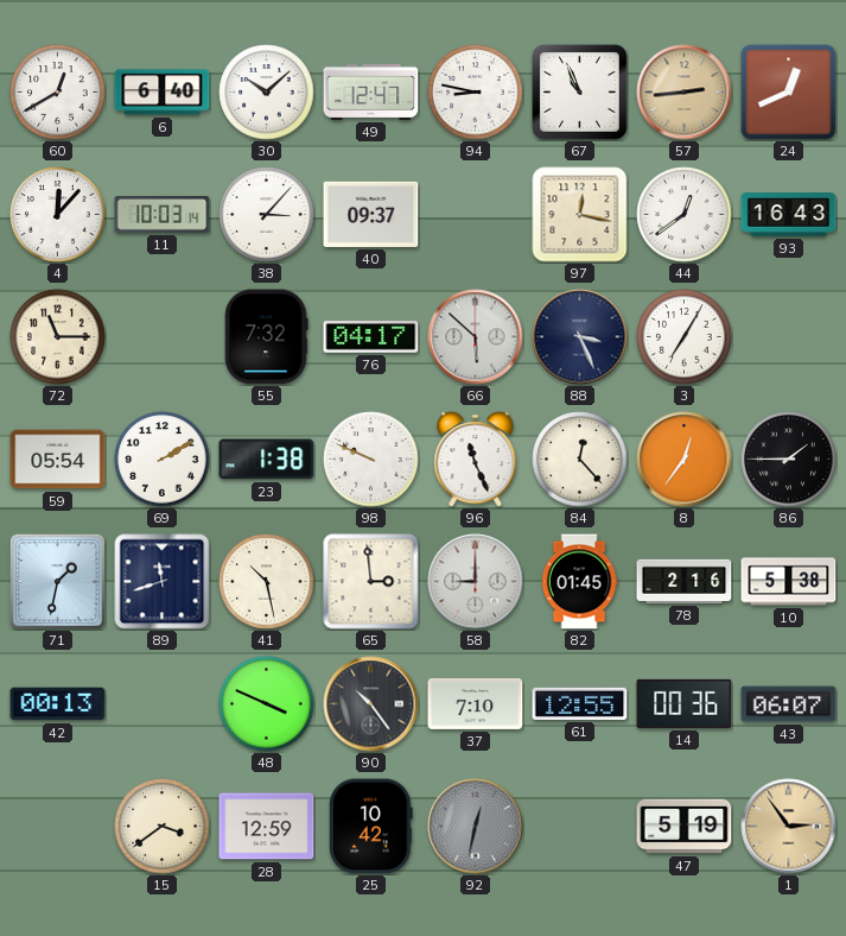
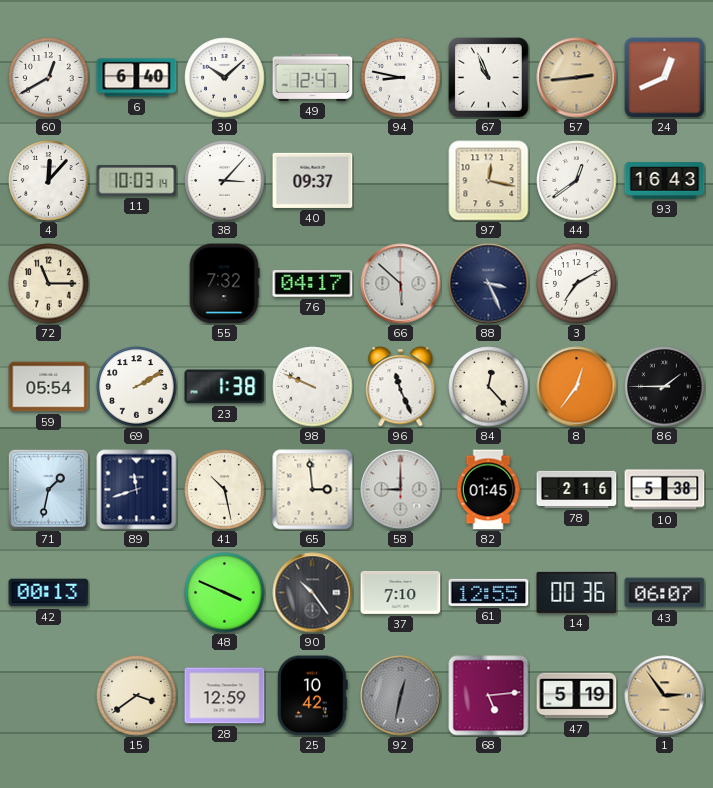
3: 7:05 -> 7:10
68: none -> 5:14
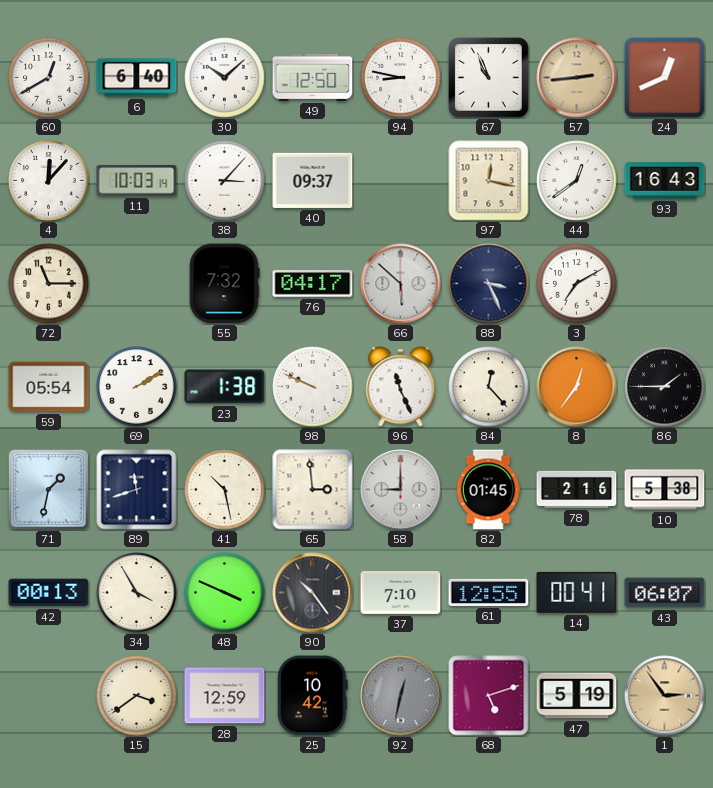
49: 12:47 -> 12:50
34: none -> 3:55
14: 00:36 -> 00:41
68: 5:14 -> 5:12
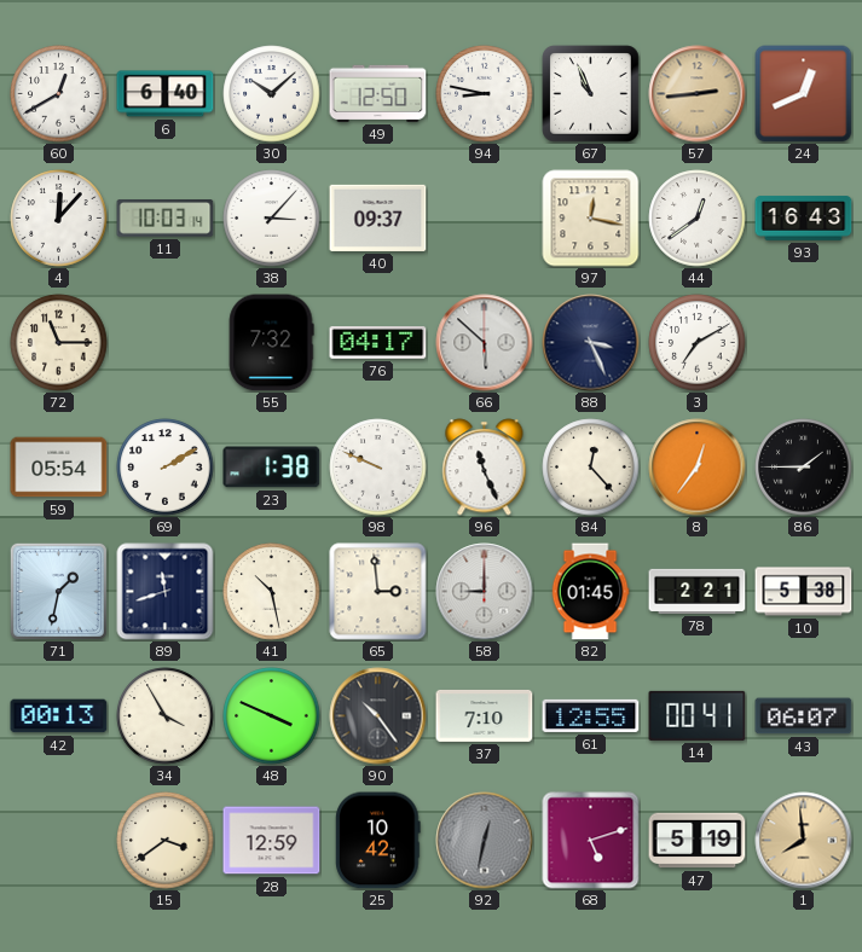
78: 2:16 -> 2:21
1: 2:54 -> 7:59
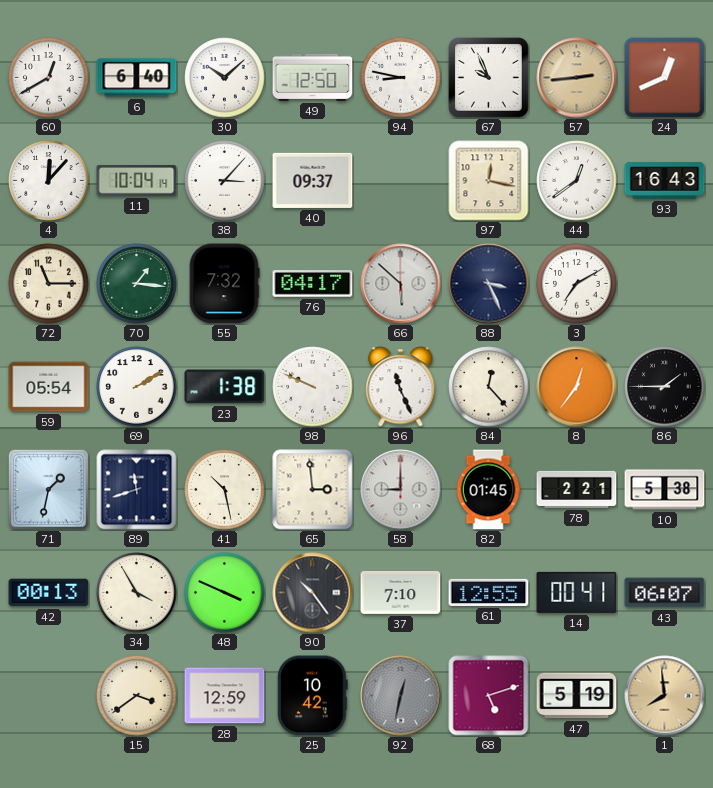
67: 10:56 -> 9:56
11: 10:03 -> 10:04
70: none -> 1:16
